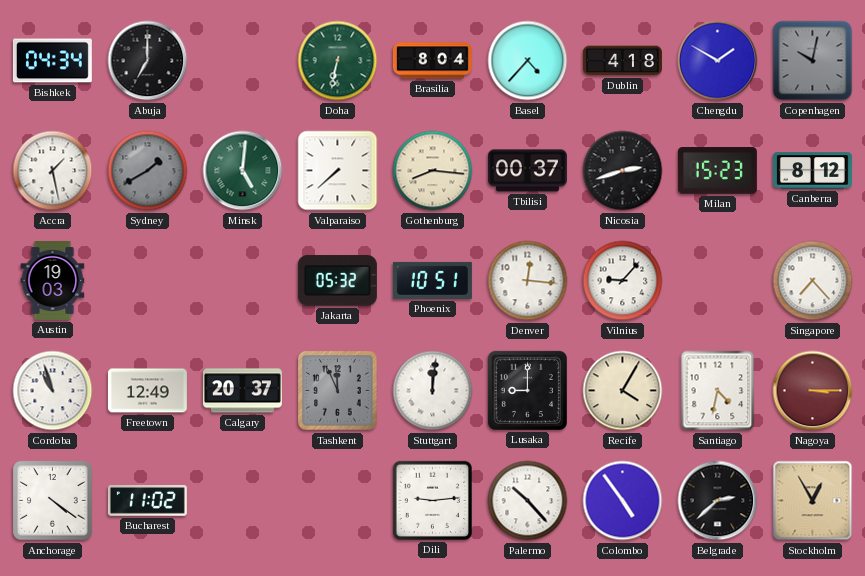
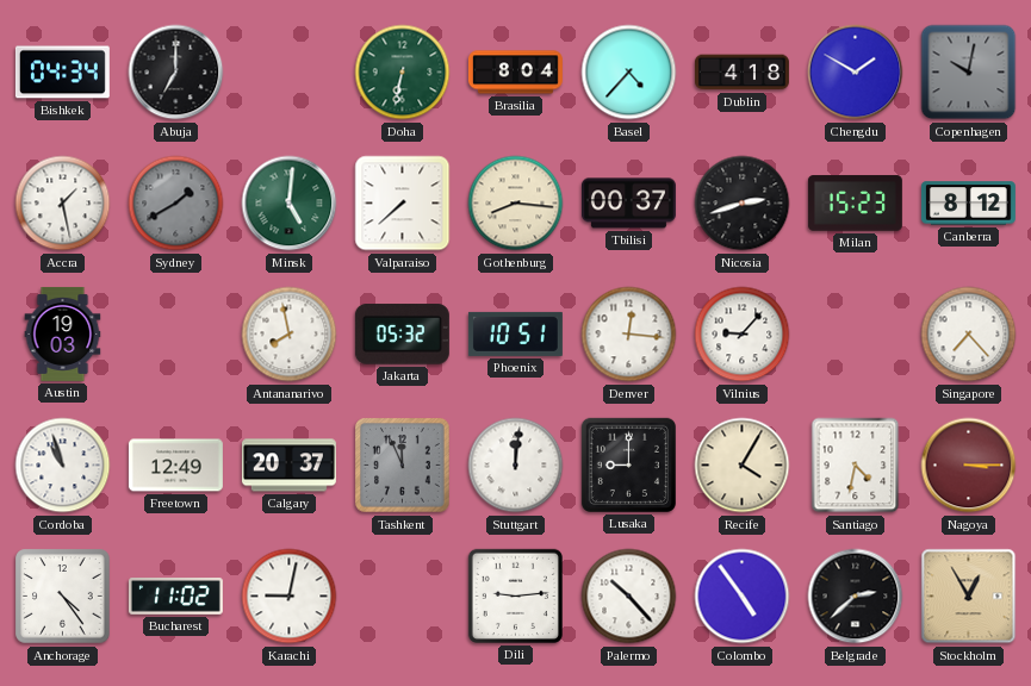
Antananarivo: none -> 7:58
Anchorage: 4:21 -> 4:24
Karachi: none -> 9:02
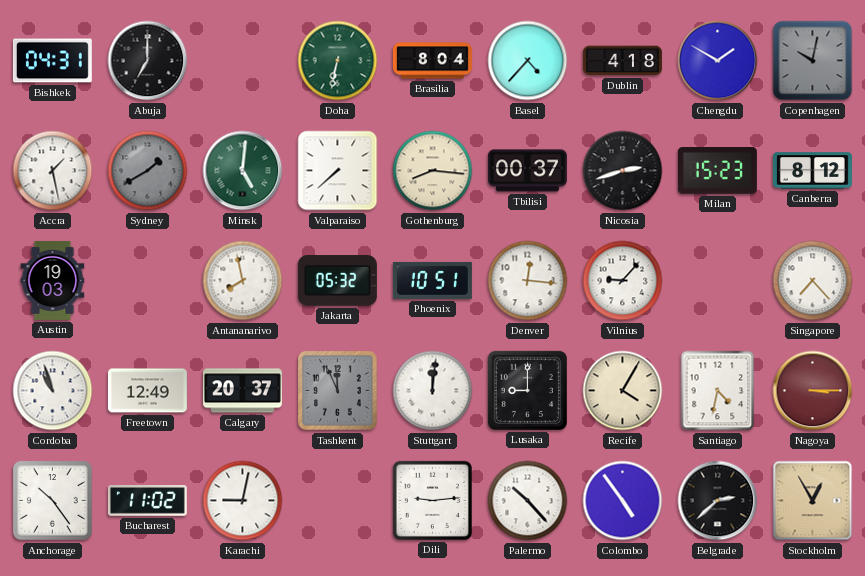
Bishkek: 04:34 -> 04:31
Anchorage: 4:24 -> 10:24
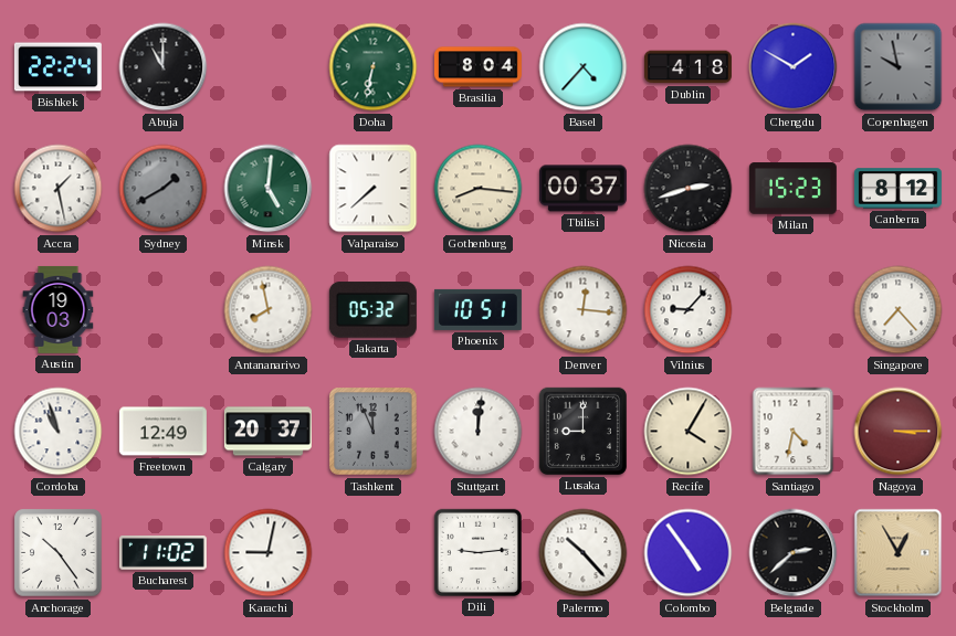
Bishkek: 04:31 -> 22:24
Abuja: 7:00 -> 11:00
Copenhagen: 10:02 -> 9:58
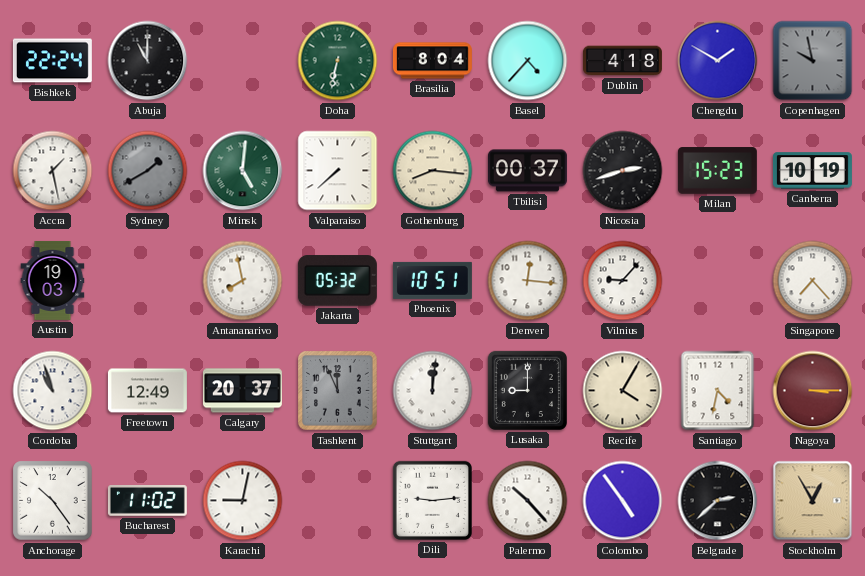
Canberra: 8:12 -> 10:19
